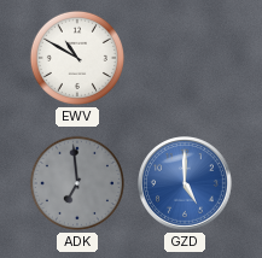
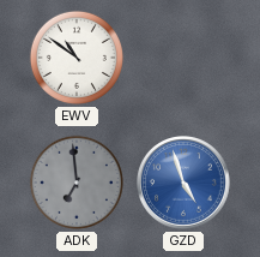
EWV: 10:50 -> 10:51
GZD: 5:00 -> 4:57
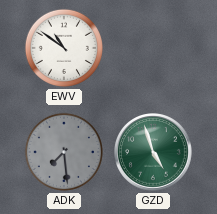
ADK: 6:59 -> 7:29
GZD dial: blue -> green
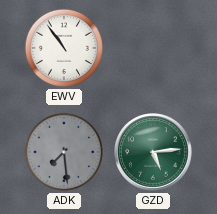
EWV: 10:51 -> 10:54
GZD: 4:57 -> 5:14
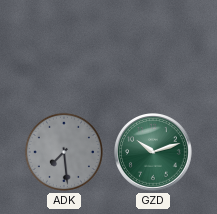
EWV: 10:54 -> none
GZD: 5:14 -> 10:12
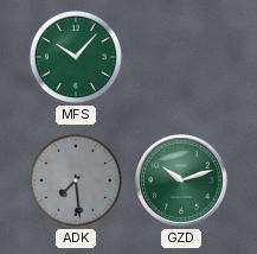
MFS: none -> 10:07
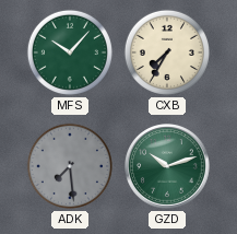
CXB: none -> 7:35
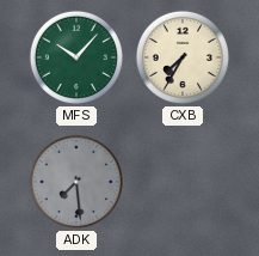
GZD: 10:12 -> none
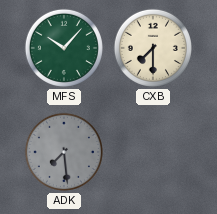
CXB: 7:35 -> 7:30
